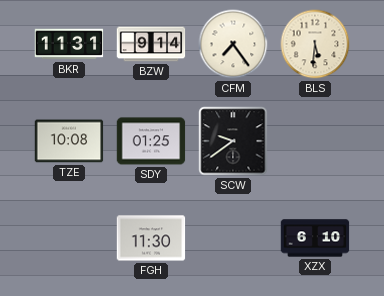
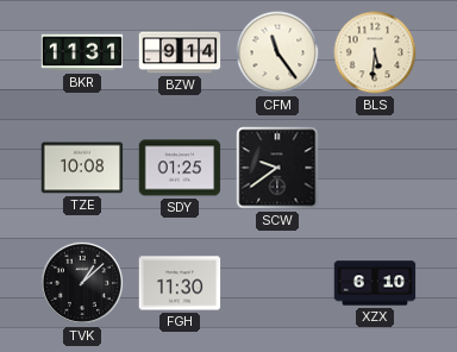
CFM: 7:24 -> 11:24
TVK: none -> 1:08
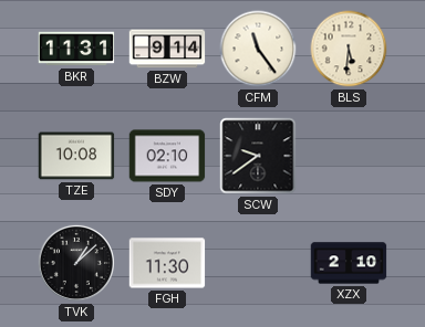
SDY: 01:25 -> 02:10
XZX: 6:10 -> 2:10
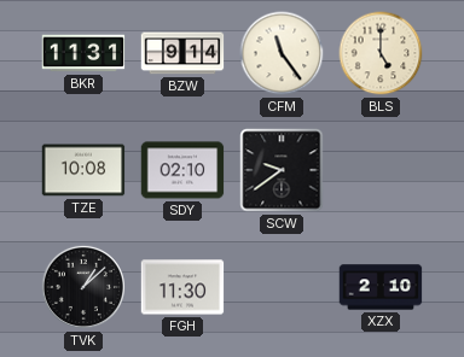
BLS: 5:31 -> 5:00
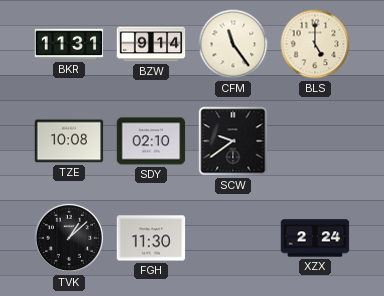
XZX: 2:10 -> 2:24
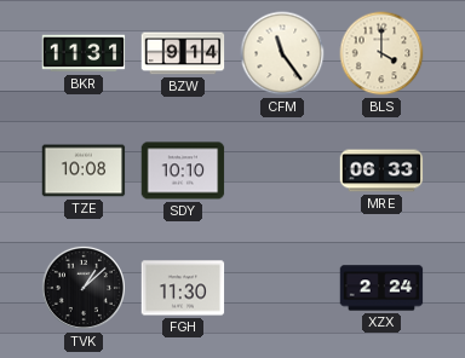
BLS: 5:00 -> 4:00
SDY: 02:10 -> 10:10
SCW: 9:39 -> none
MRE: none -> 06:33
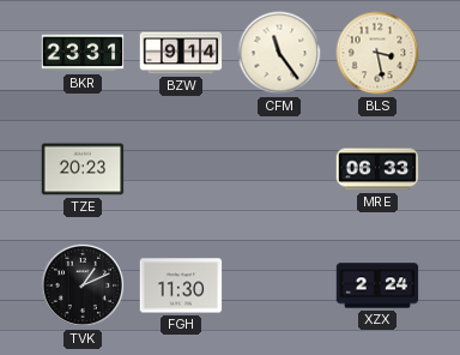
BKR: 11:31 -> 23:31
BLS: 4:00 -> 3:28
TZE: 10:08 -> 20:23
SDY: 10:10 -> none
TVK: 1:08 -> 1:11
